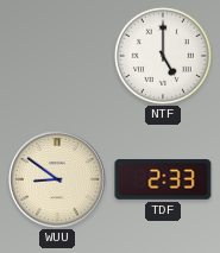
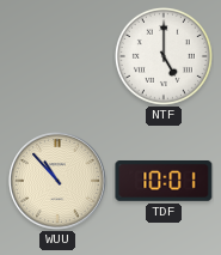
WUU: 8:51 -> 10:53
TDF: 2:33 -> 10:01
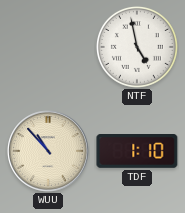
NTF: 5:00 -> 4:58
TDF: 10:01 -> 1:10
